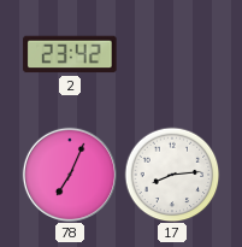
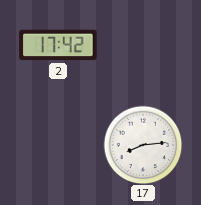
2: 23:42 -> 17:42
78: 7:04 -> none
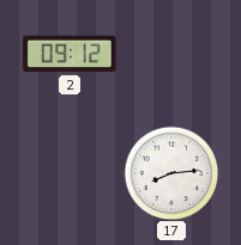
2: 17:42 -> 09:12
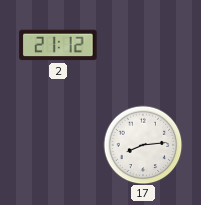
2: 09:12 -> 21:12
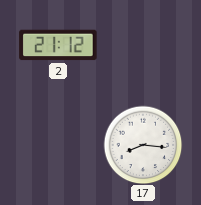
17: 8:14 -> 8:16
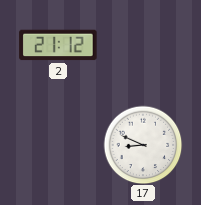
17: 8:16 -> 8:49
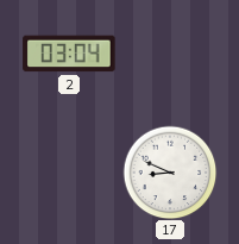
2: 21:12 -> 03:04
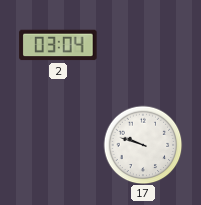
17: 8:49 -> 9:48
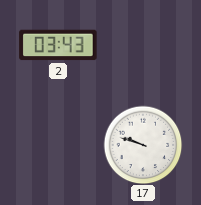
2: 03:04 -> 03:43
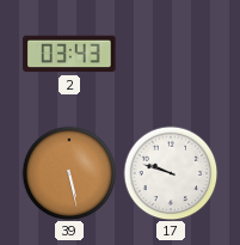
39: none -> 5:28
